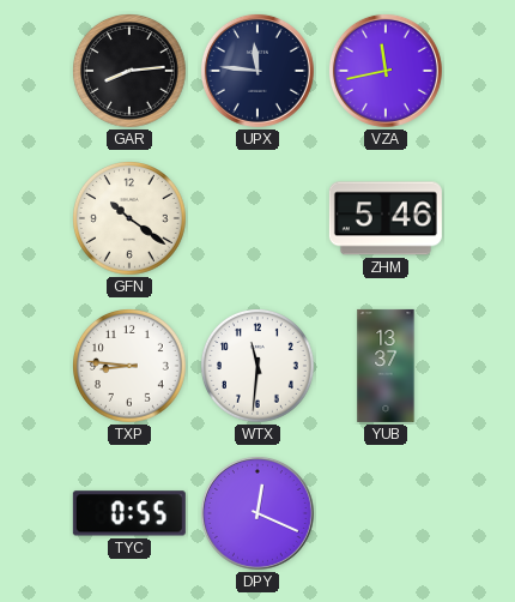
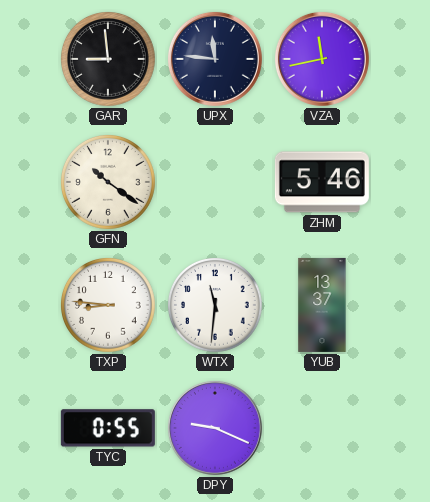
GAR: 8:14 -> 8:59
DPY: 12:19 -> 9:19
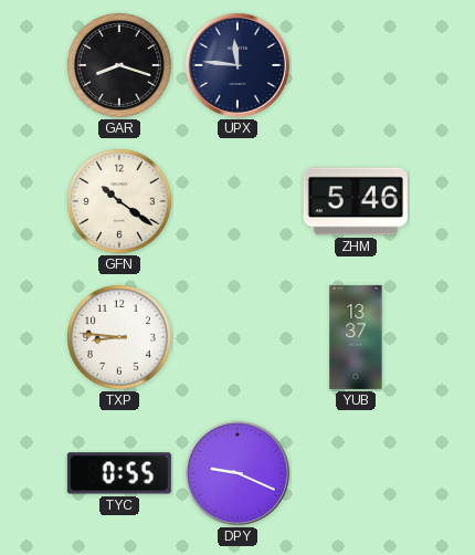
GAR: 8:59 -> 8:18
VZA: 11:43 -> none
WTX: 11:31 -> none
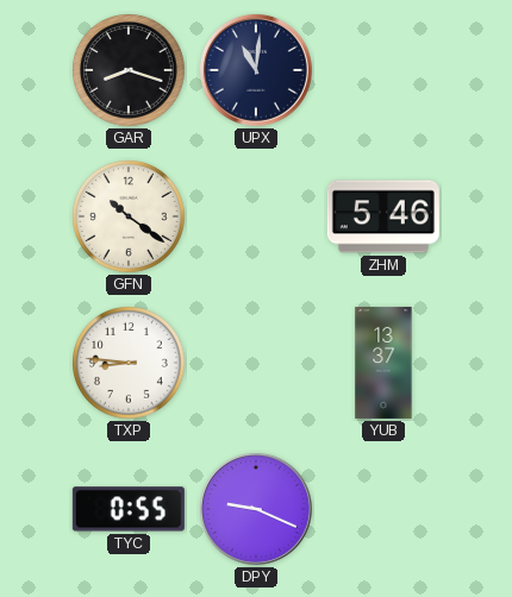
UPX: 11:46 -> 11:01
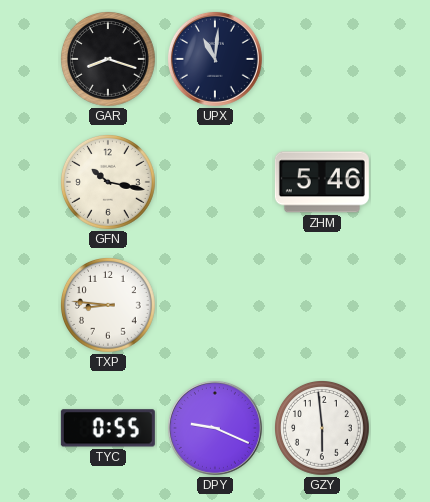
GFN: 10:21 -> 10:17
YUB: 13:37 -> none
GZY: none -> 5:59
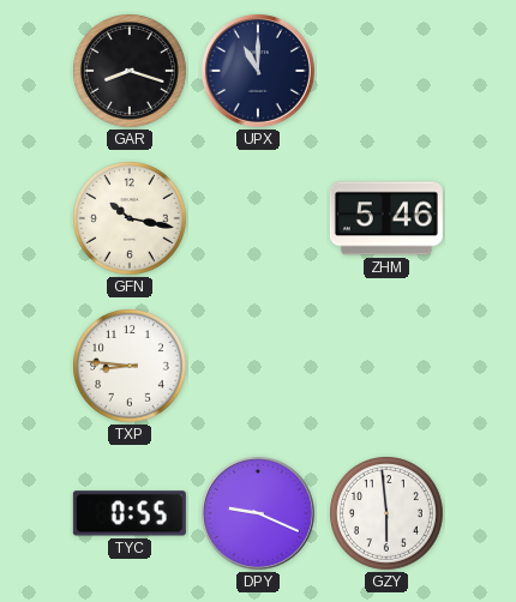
UPX: 11:01 -> 11:00
